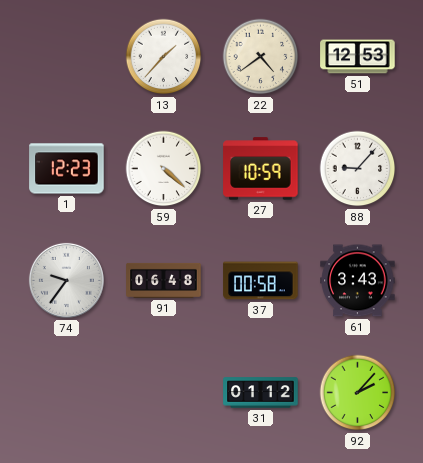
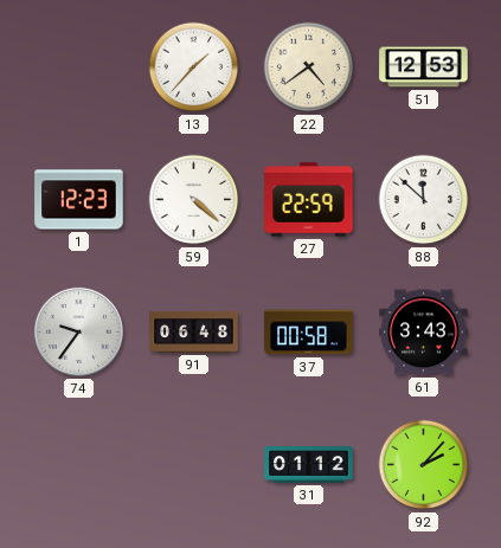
27: 10:59 -> 22:59
88: 9:07 -> 11:52
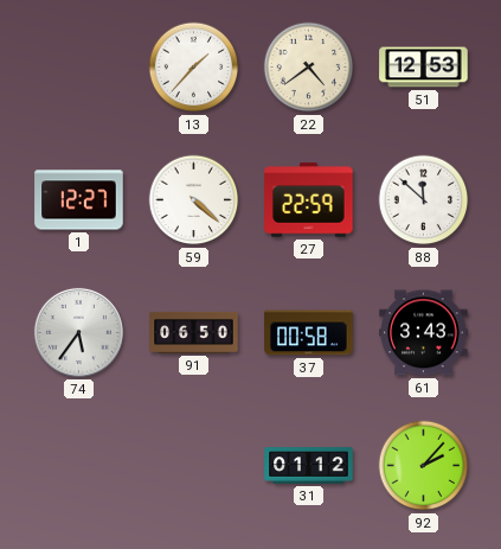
1: 12:23 -> 12:27
74: 9:36 -> 5:36
91: 06:48 -> 06:50
